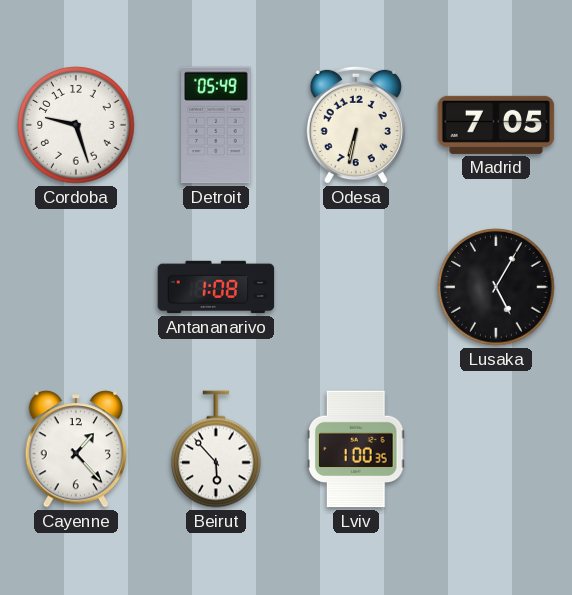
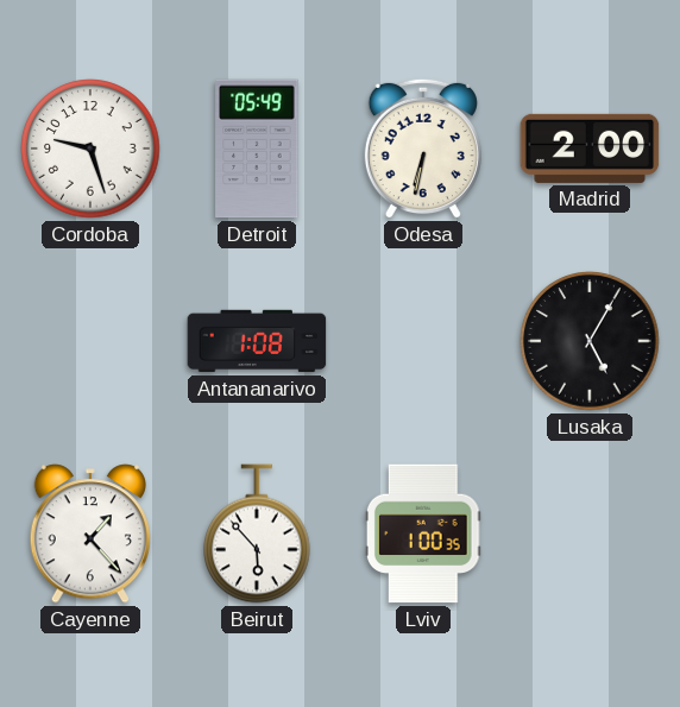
Madrid: 7:05 -> 2:00
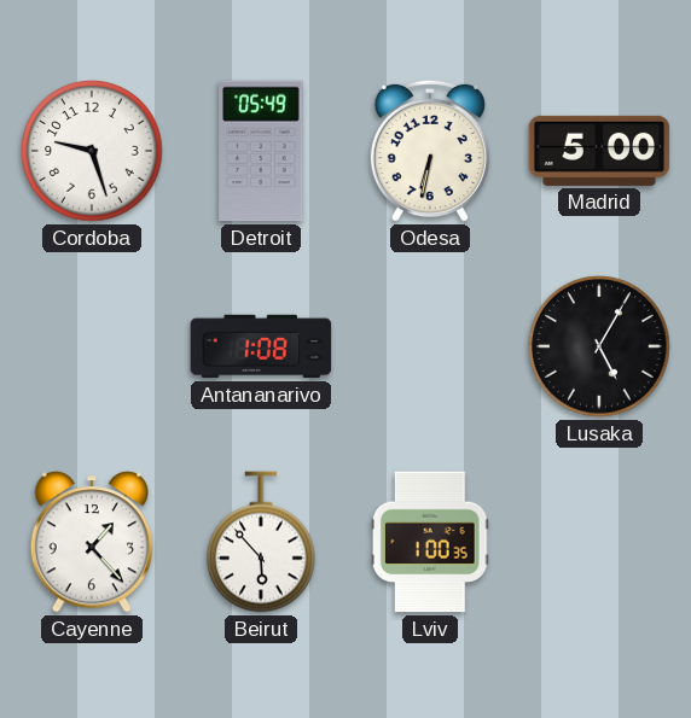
Madrid: 2:00 -> 5:00
